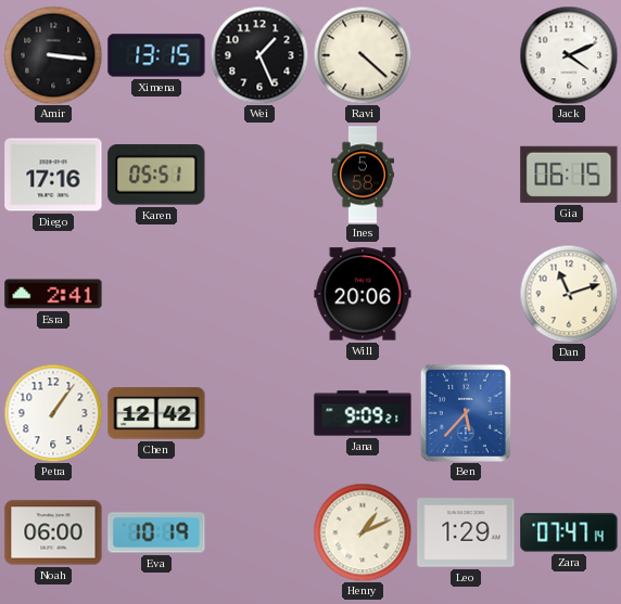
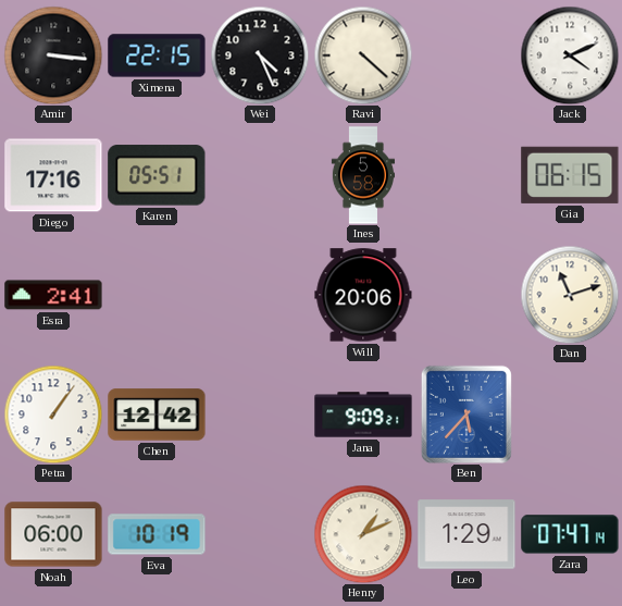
Ximena: 13:15 -> 22:15
Wei: 1:26 -> 4:26
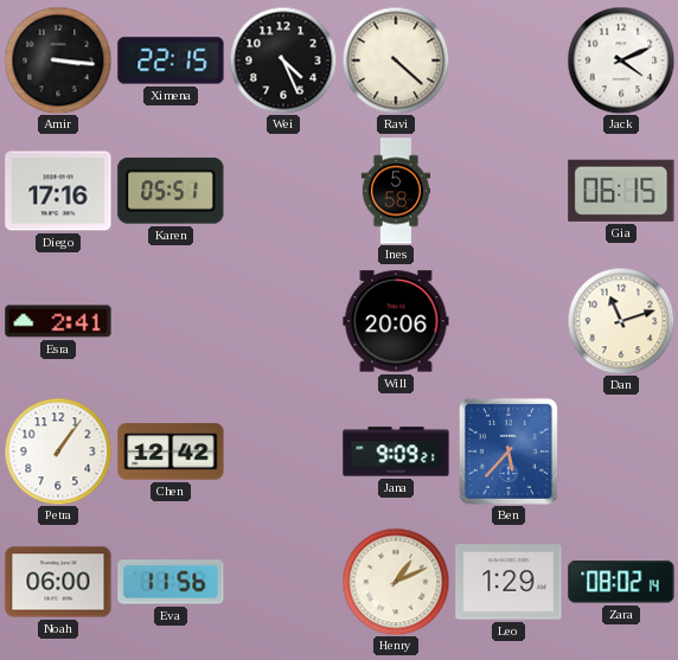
Eva: 10:19 -> 11:56
Zara: 07:47 -> 08:02
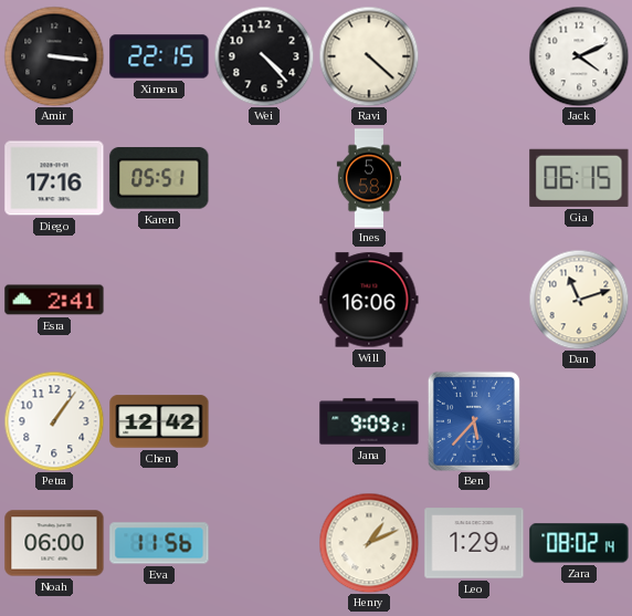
Wei: 4:26 -> 4:23
Will: 20:06 -> 16:06
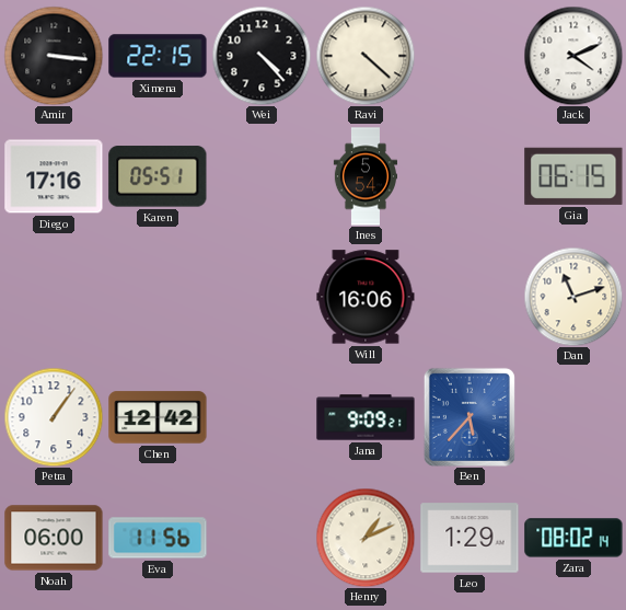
Ines: 5:58 -> 5:54
Esra: 2:41 -> none
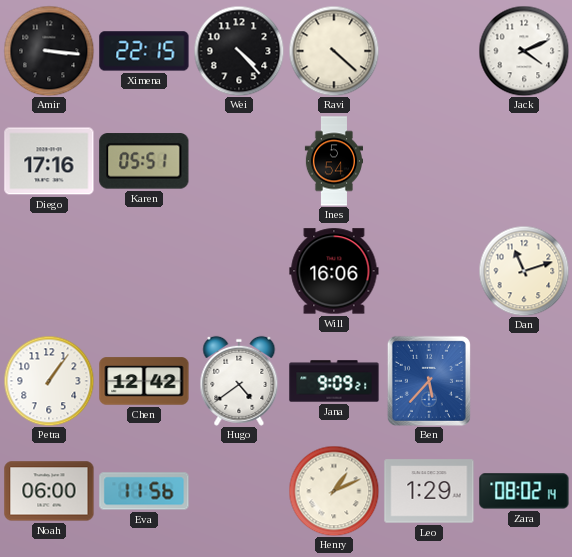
Gia: 06:15 -> none
Hugo: none -> 4:39
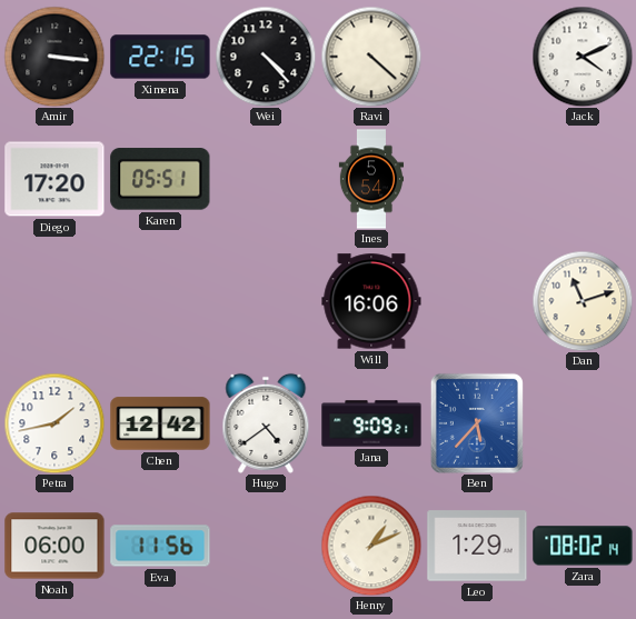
Diego: 17:16 -> 17:20
Petra: 1:06 -> 1:43
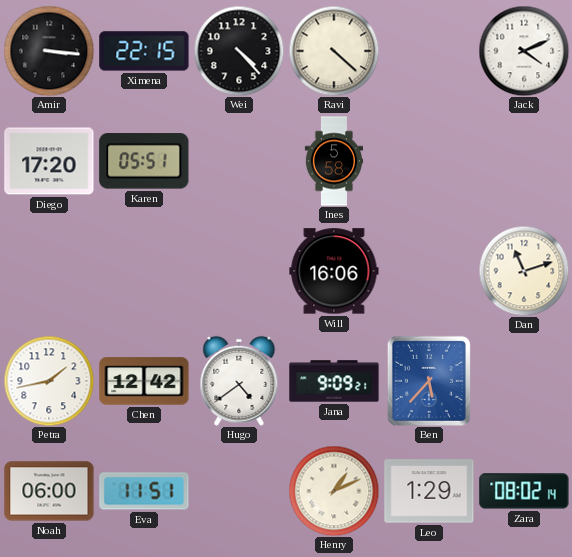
Ines: 5:54 -> 5:58
Eva: 11:56 -> 11:51
